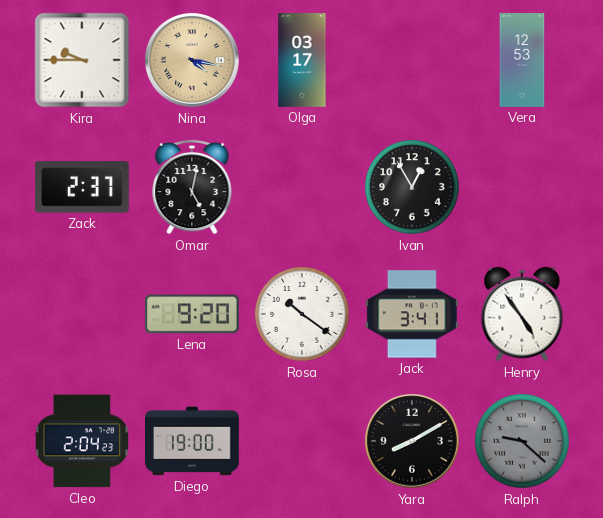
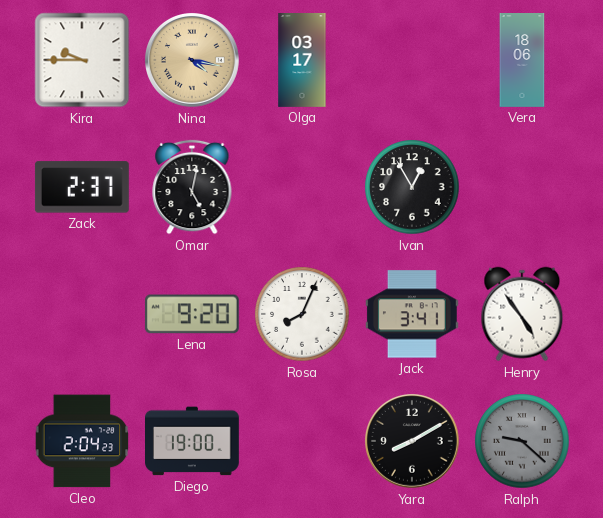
Vera: 12:53 -> 18:06
Rosa: 10:21 -> 8:04
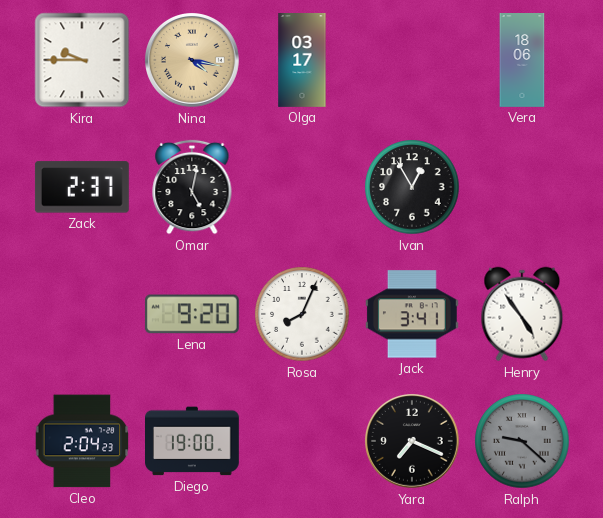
Yara: 8:10 -> 7:19
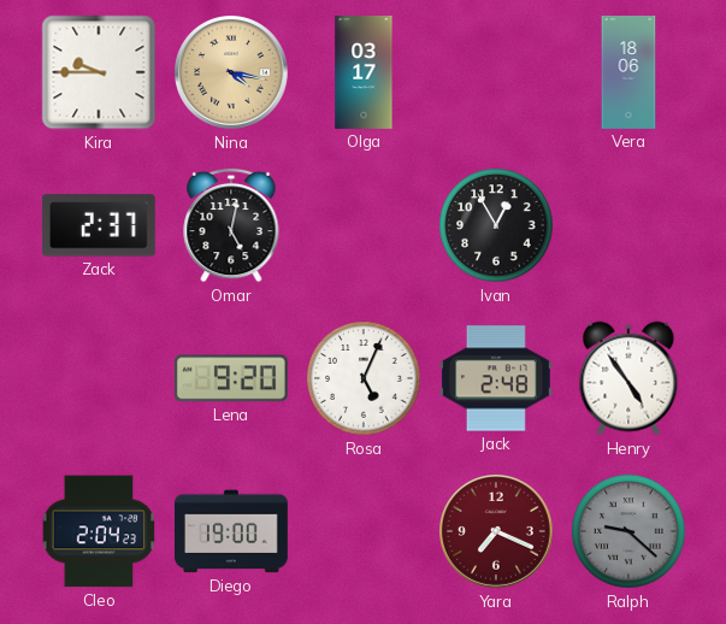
Rosa: 8:04 -> 5:04
Jack: 3:41 -> 2:48
Yara dial: black -> burgundy
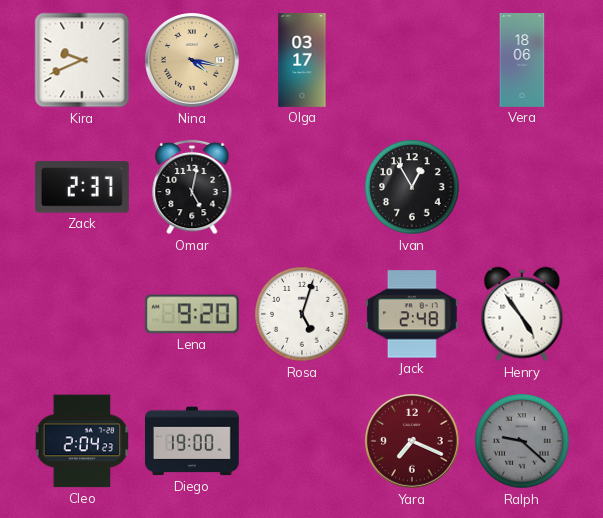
Kira: 9:45 -> 9:41
Rosa: 5:04 -> 5:03
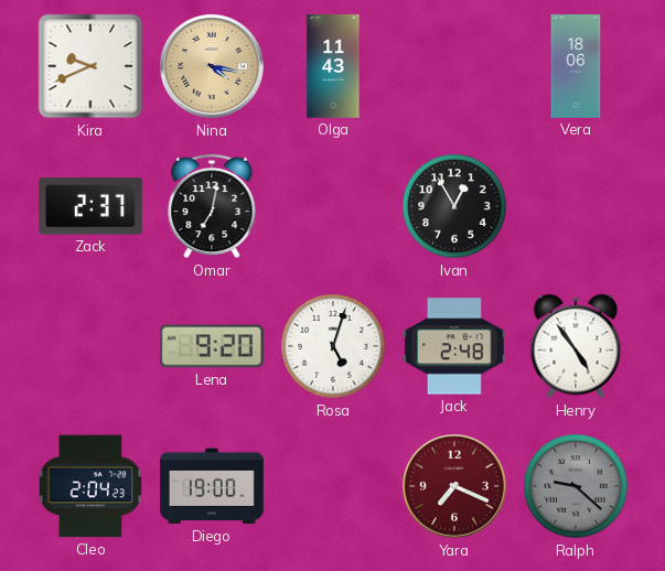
Olga: 03:17 -> 11:43
Omar: 5:02 -> 7:02
